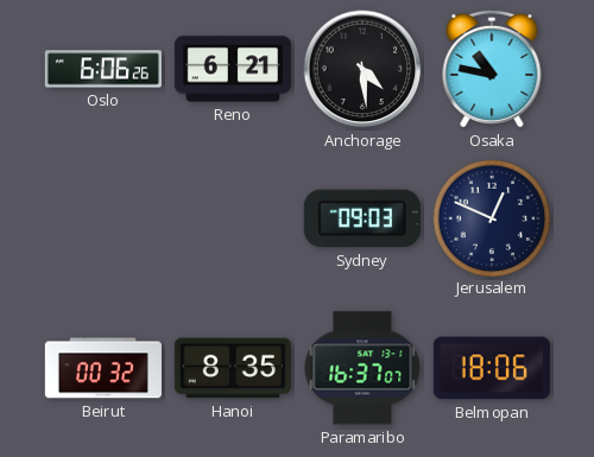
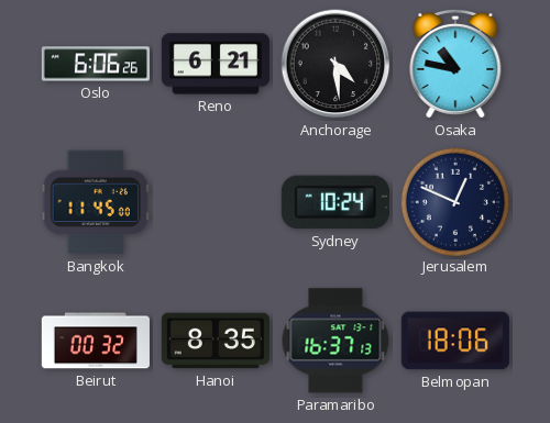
Bangkok: none -> 11:45
Sydney: 09:03 -> 10:24
Paramaribo: 16:37:07 -> 16:37:13
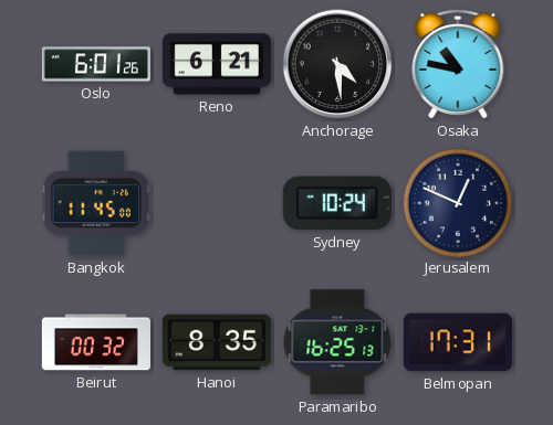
Oslo: 6:06 -> 6:01
Paramaribo: 16:37 -> 16:25
Belmopan: 18:06 -> 17:31
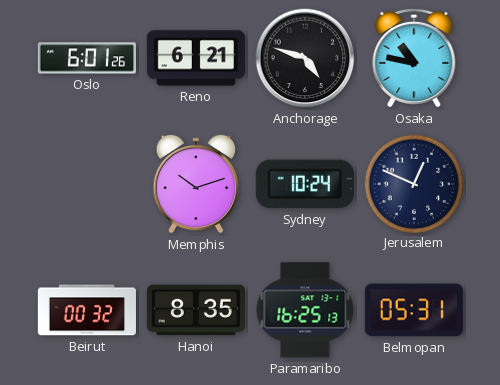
Anchorage: 4:29 -> 4:48
Bangkok: 11:45 -> none
Memphis: none -> 10:12
Belmopan: 17:31 -> 05:31
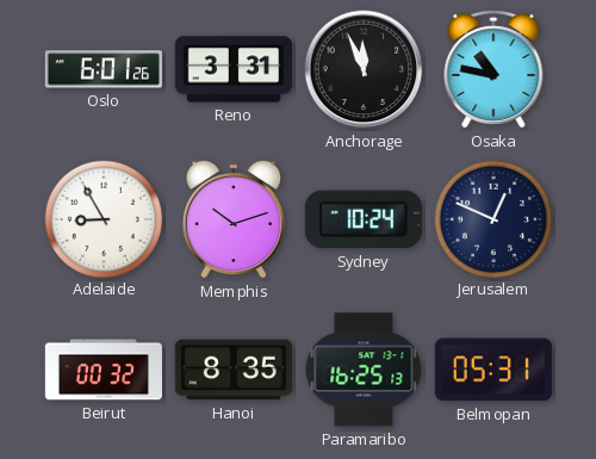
Reno: 6:21 -> 3:31
Anchorage: 4:48 -> 11:56
Adelaide: none -> 8:55
